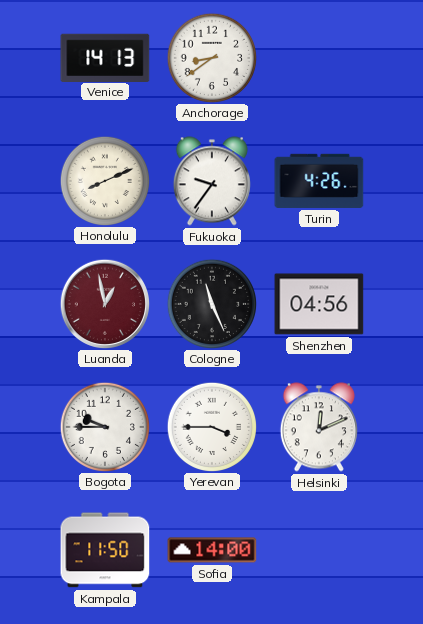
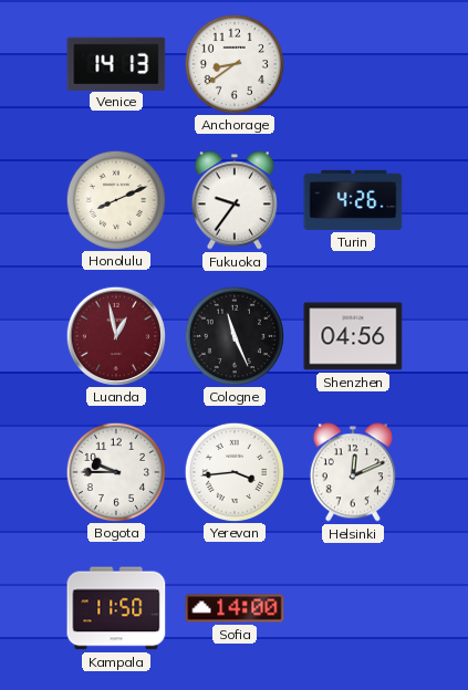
Yerevan: 3:45 -> 3:44
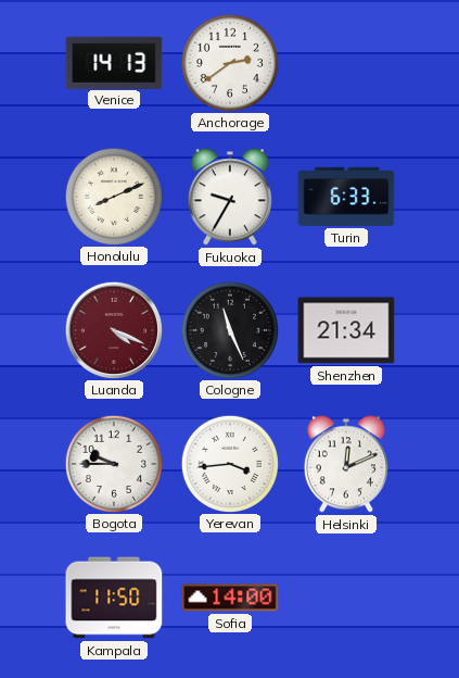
Anchorage: 8:39 -> 2:39
Fukuoka: 9:36 -> 9:35
Turin: 4:26 -> 6:33
Luanda: 12:58 -> 4:19
Shenzhen: 04:56 -> 21:34
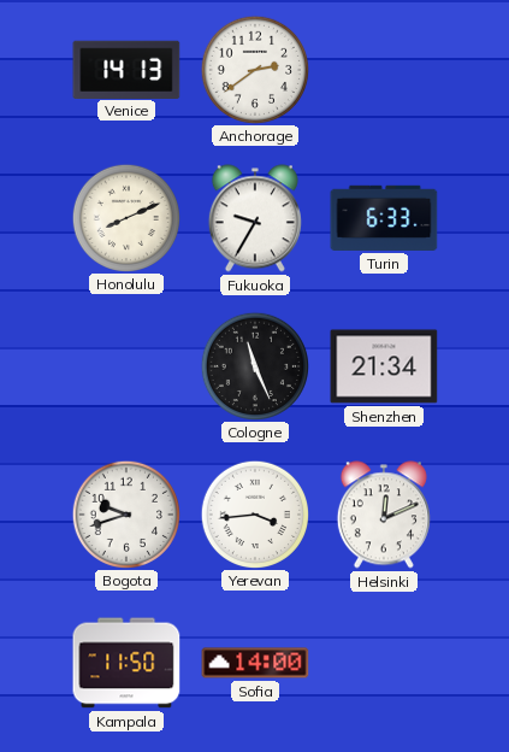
Luanda: 4:19 -> none
Bogota: 9:45 -> 9:42
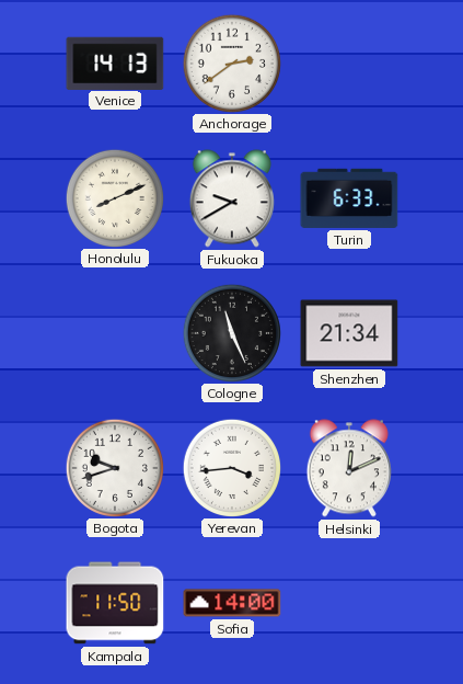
Fukuoka: 9:35 -> 9:40
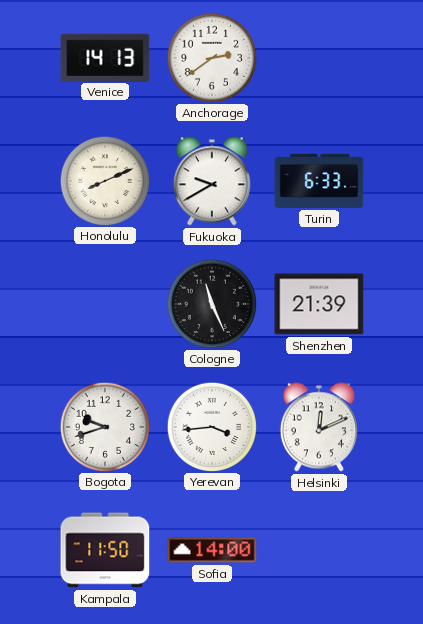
Shenzhen: 21:34 -> 21:39
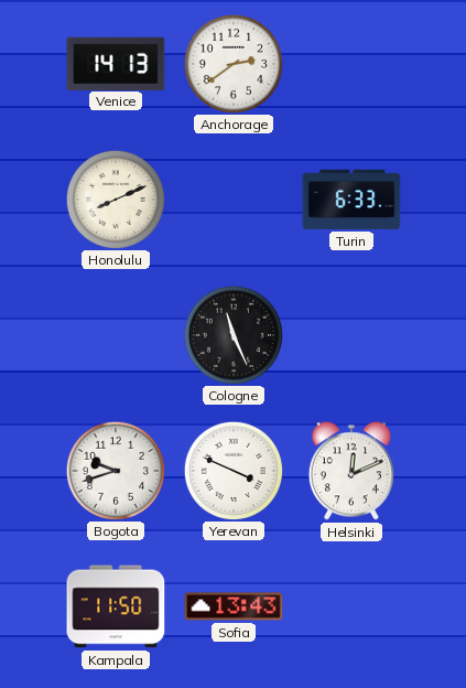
Fukuoka: 9:40 -> none
Shenzhen: 21:39 -> none
Yerevan: 3:44 -> 3:49
Sofia: 14:00 -> 13:43
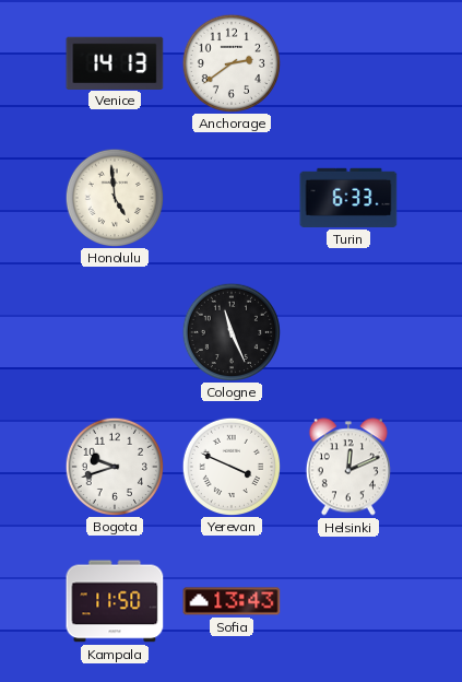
Honolulu: 8:11 -> 4:59
